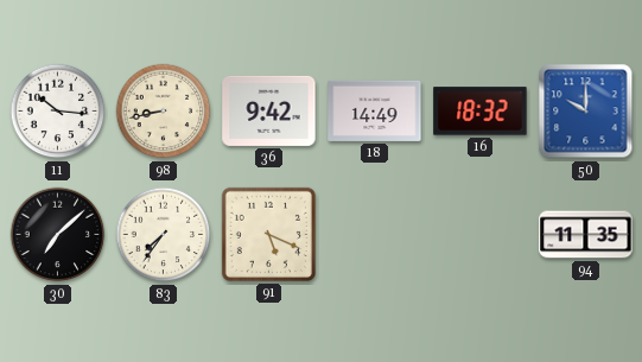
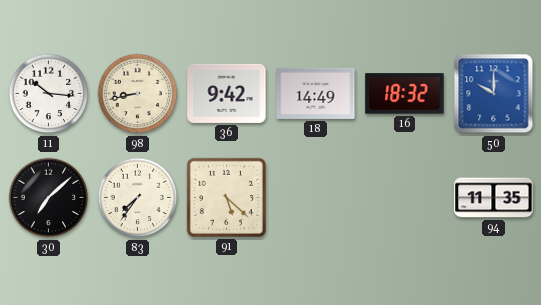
91: 5:19 -> 5:22
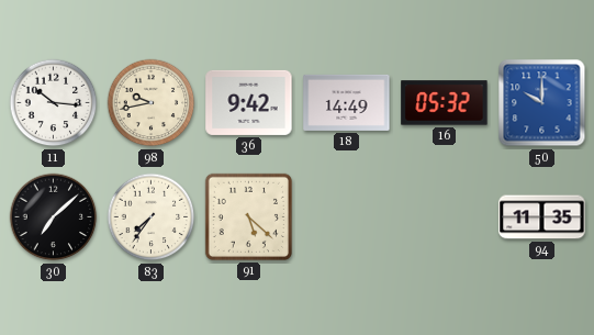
98: 8:43 -> 9:43
16: 18:32 -> 05:32
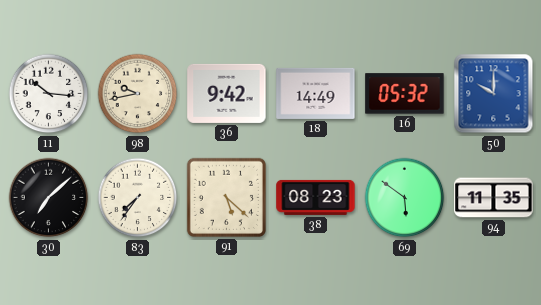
38: none -> 08:23
69: none -> 5:51
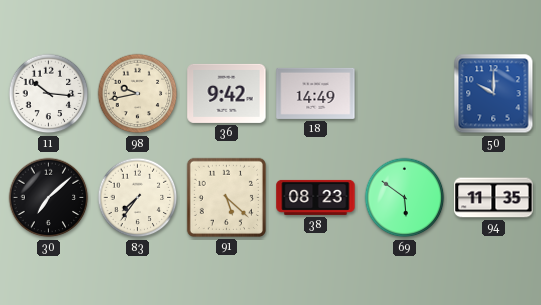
16: 05:32 -> none
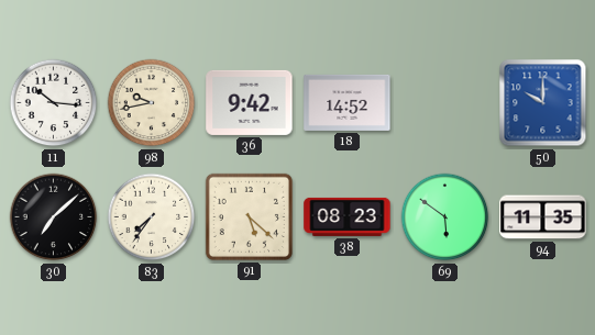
18: 14:49 -> 14:52
